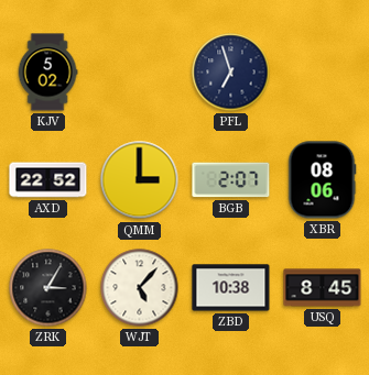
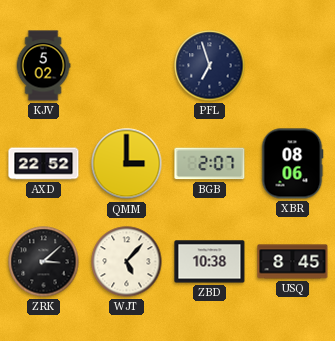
ZRK: 3:05 -> 3:08
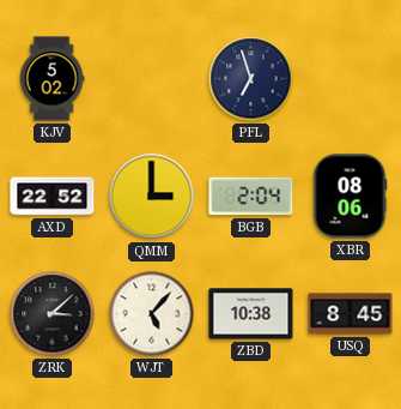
BGB: 2:07 -> 2:04
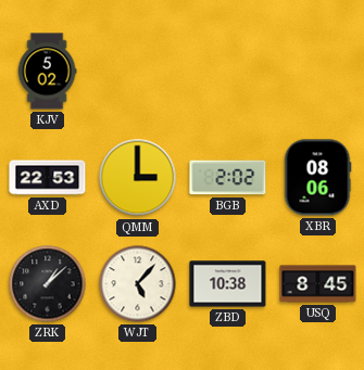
PFL: 6:57 -> none
AXD: 22:52 -> 22:53
BGB: 2:04 -> 2:02
ZRK: 3:08 -> 1:08
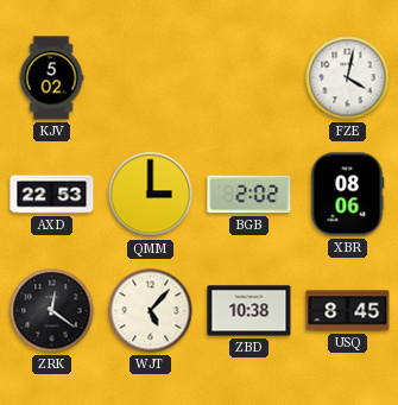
FZE: none -> 4:02
ZRK: 1:08 -> 12:21
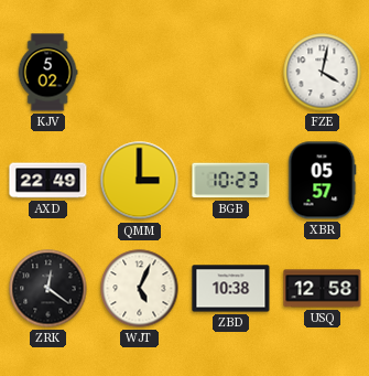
AXD: 22:53 -> 22:49
BGB: 2:02 -> 10:23
XBR: 08:06 -> 05:57
WJT: 5:07 -> 5:04
USQ: 8:45 -> 12:58
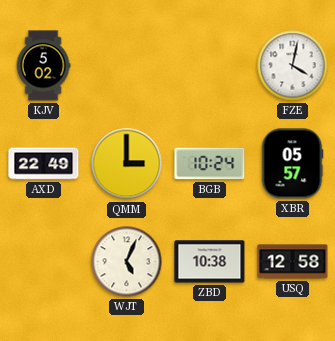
BGB: 10:23 -> 10:24
ZRK: 12:21 -> none
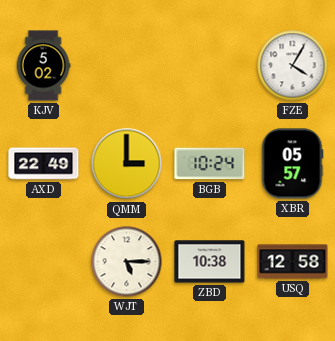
FZE: 4:02 -> 4:05
WJT: 5:04 -> 5:15
